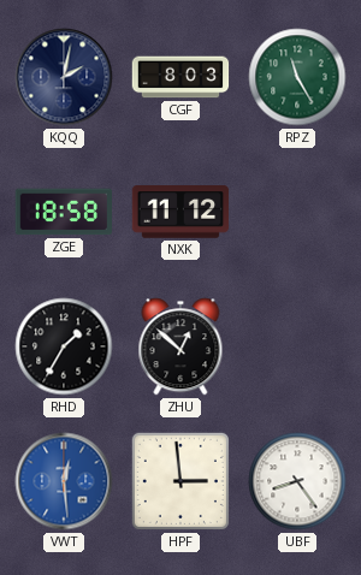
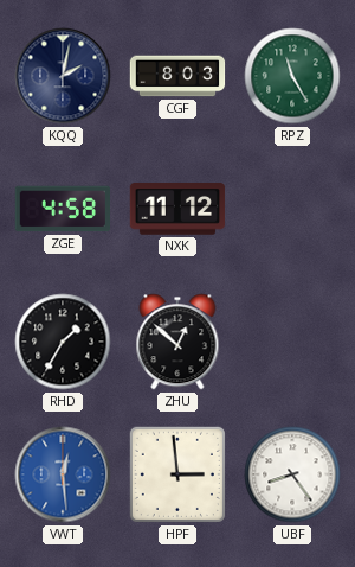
ZGE: 18:58 -> 4:58
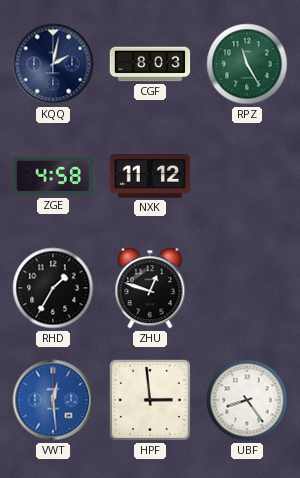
ZHU: 12:52 -> 12:48
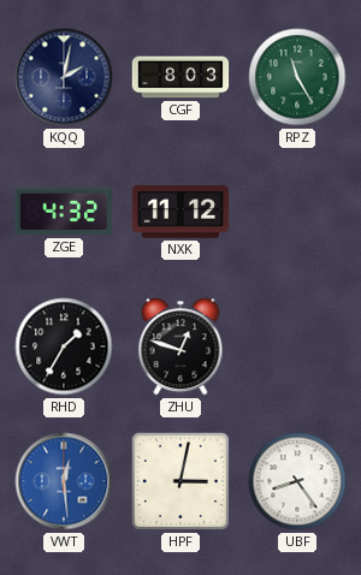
ZGE: 4:58 -> 4:32
HPF: 2:59 -> 3:02
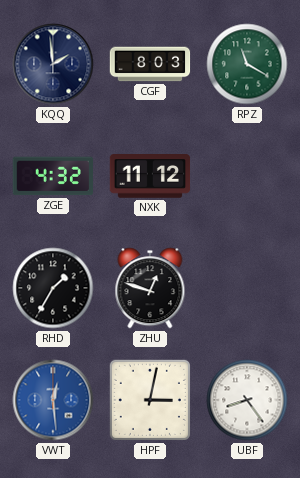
KQQ: 2:02 -> 1:59
RPZ: 11:25 -> 11:20
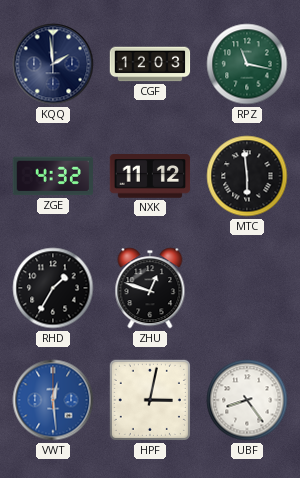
CGF: 8:03 -> 12:03
RPZ: 11:20 -> 11:17
MTC: none -> 5:59
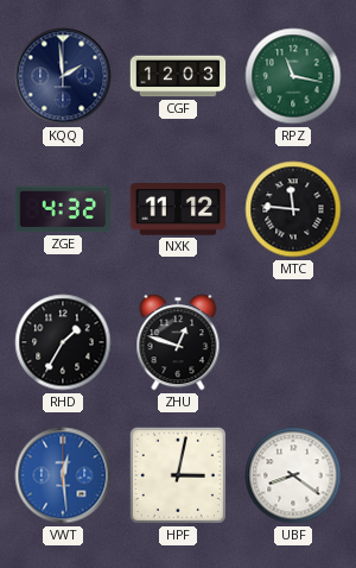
MTC: 5:59 -> 11:46
UBF: 8:24 -> 8:21
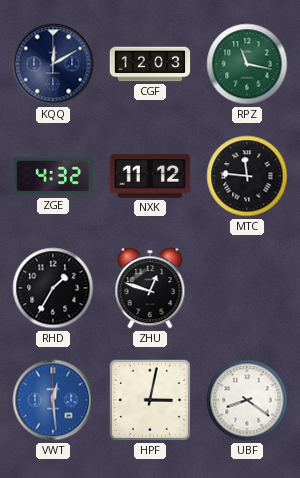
KQQ: 1:59 -> 12:10
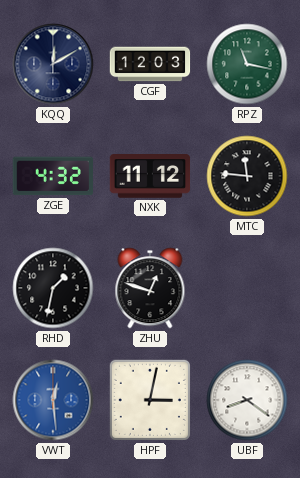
RHD: 1:35 -> 1:32
